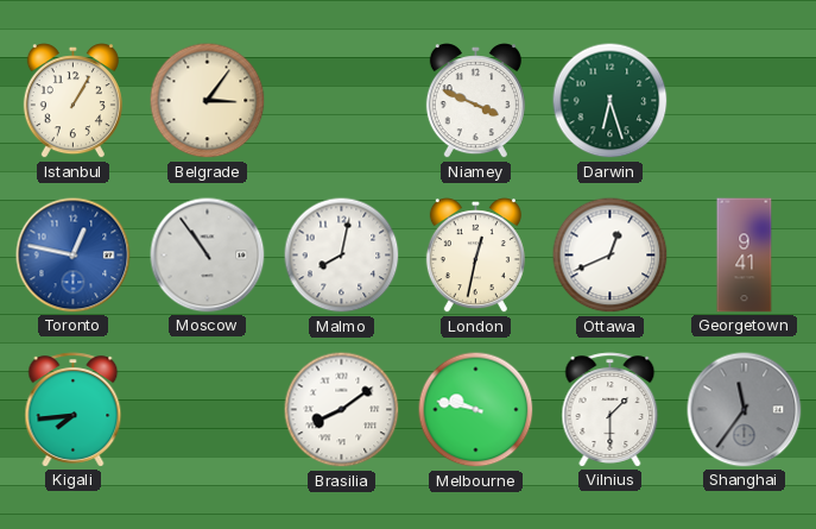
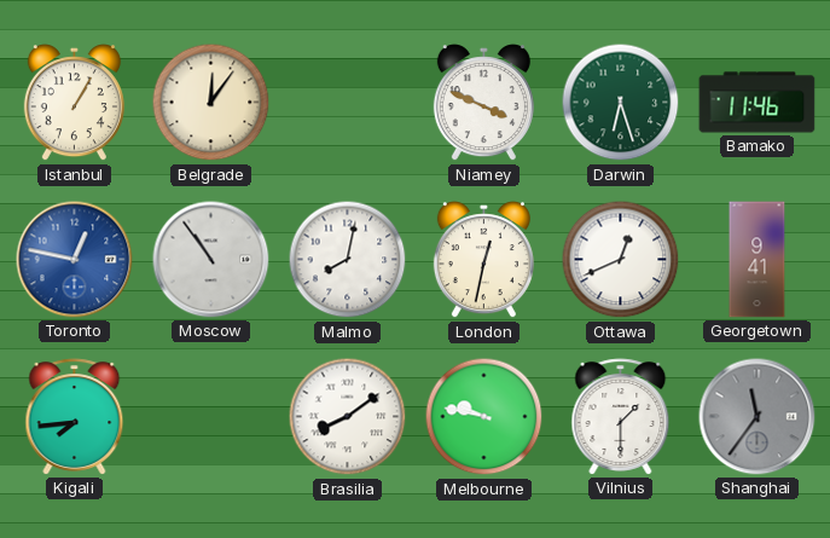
Belgrade: 3:06 -> 12:06
Bamako: none -> 11:46
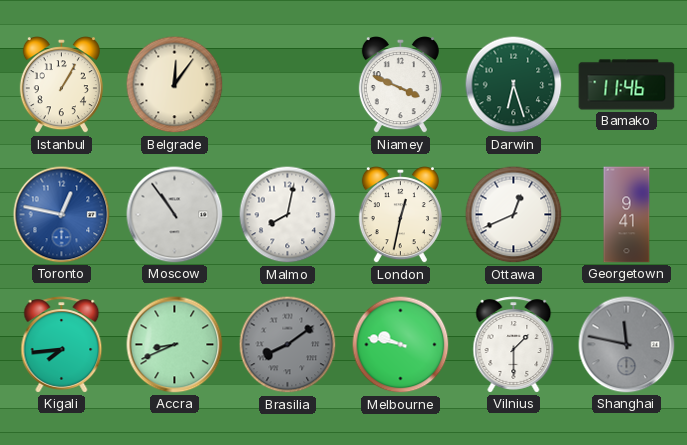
Accra: none -> 8:41
Brasilia dial: white -> grey
Shanghai: 11:36 -> 11:47
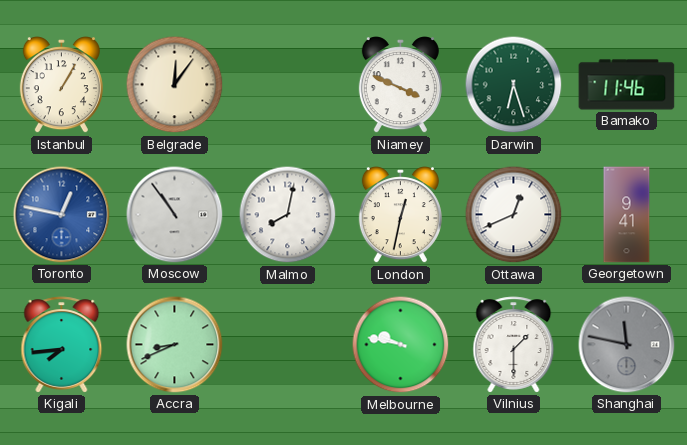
Brasilia: 8:09 -> none
